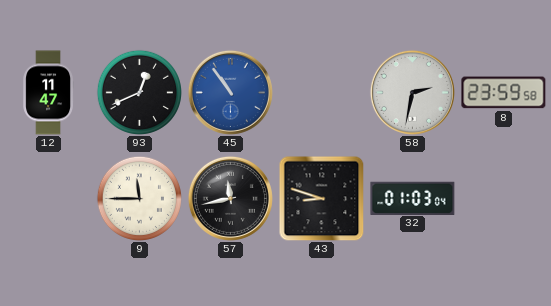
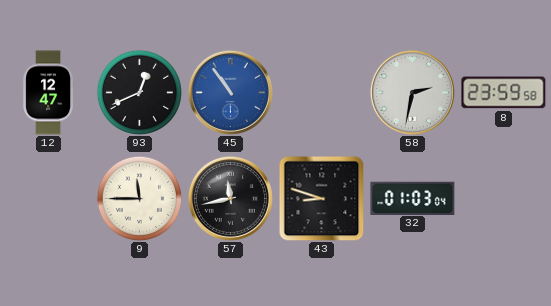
12: 11:47 -> 12:47
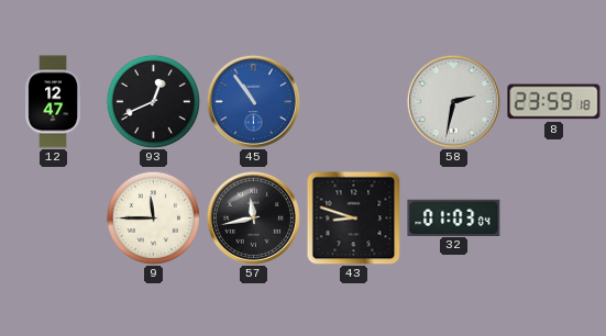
8: 23:59:58 -> 23:59:18
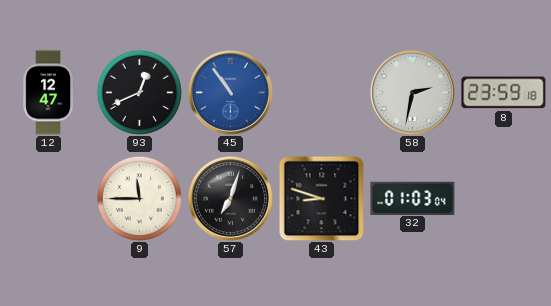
57: 11:43 -> 7:03
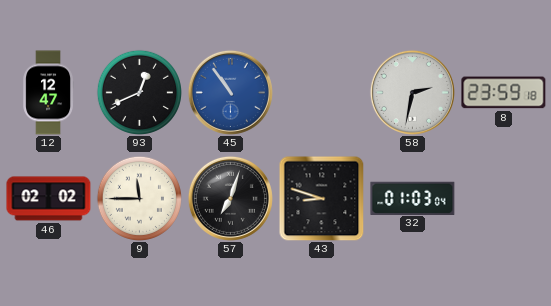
46: none -> 02:02
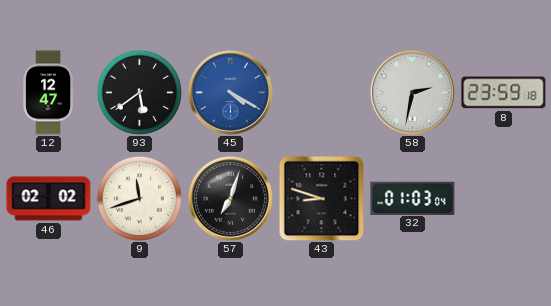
93: 12:41 -> 5:39
45: 10:54 -> 4:20
9: 11:45 -> 11:42
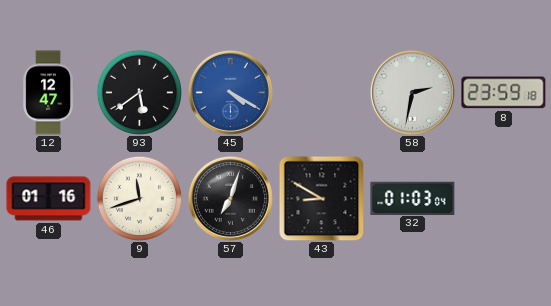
46: 02:02 -> 01:16
43: 8:48 -> 8:50
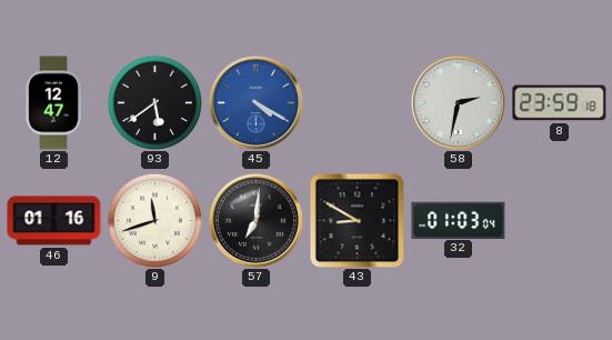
57: 7:03 -> 7:01
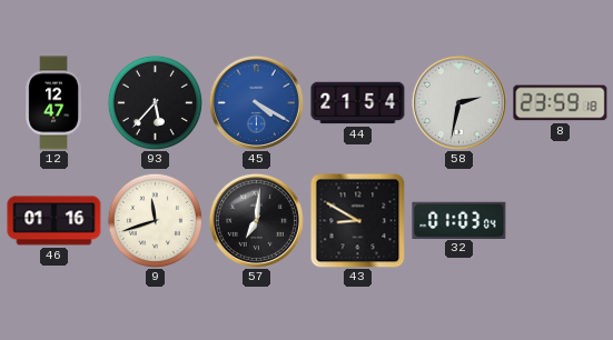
93: 5:39 -> 5:37
44: none -> 21:54
